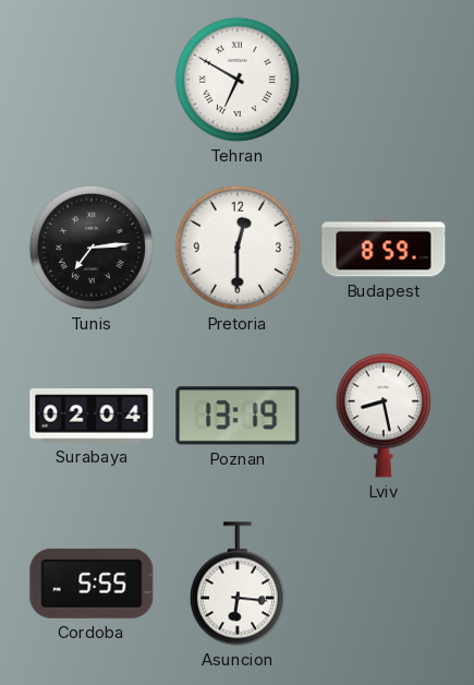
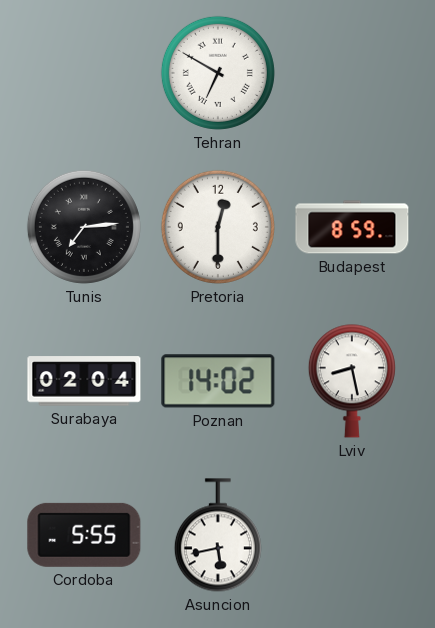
Poznan: 13:19 -> 14:02
Asuncion: 6:16 -> 5:43
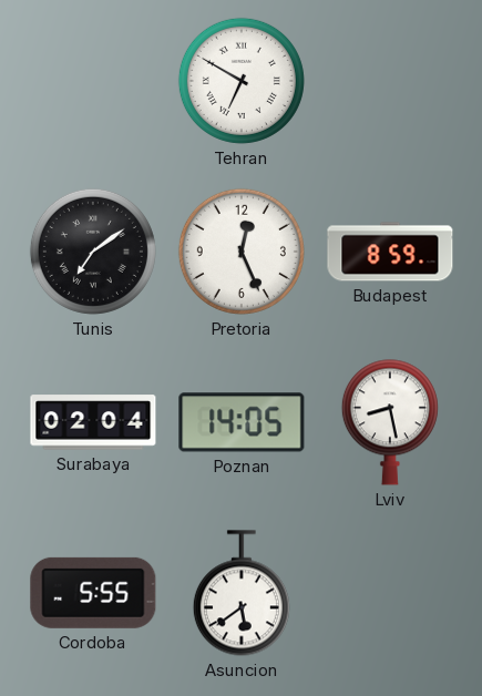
Tunis: 7:14 -> 7:09
Pretoria: 12:30 -> 12:26
Poznan: 14:02 -> 14:05
Asuncion: 5:43 -> 5:39
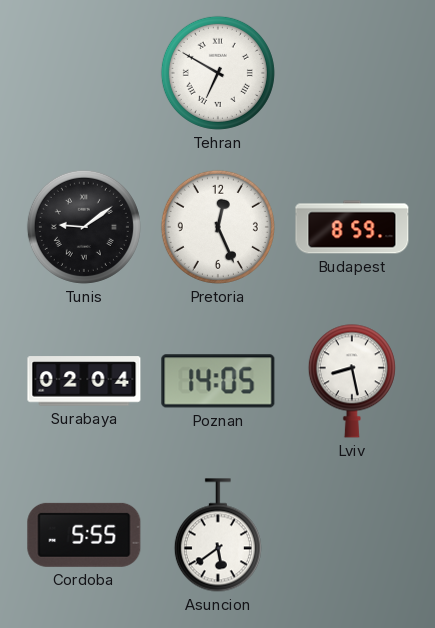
Tunis: 7:09 -> 9:09
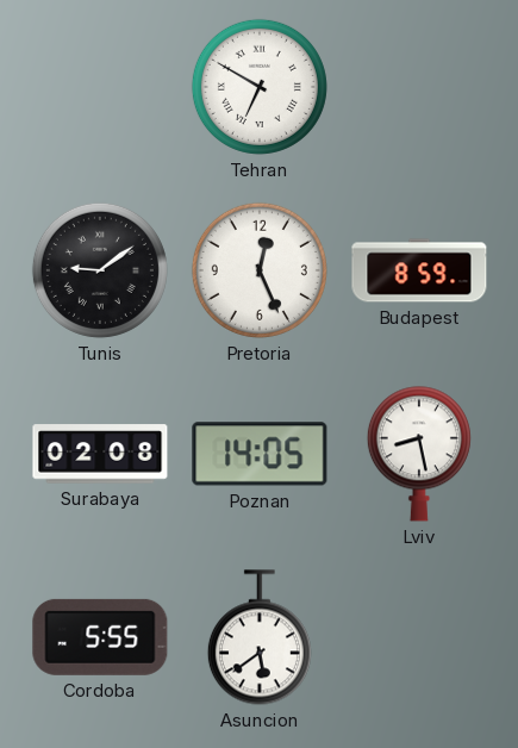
Surabaya: 02:04 -> 02:08
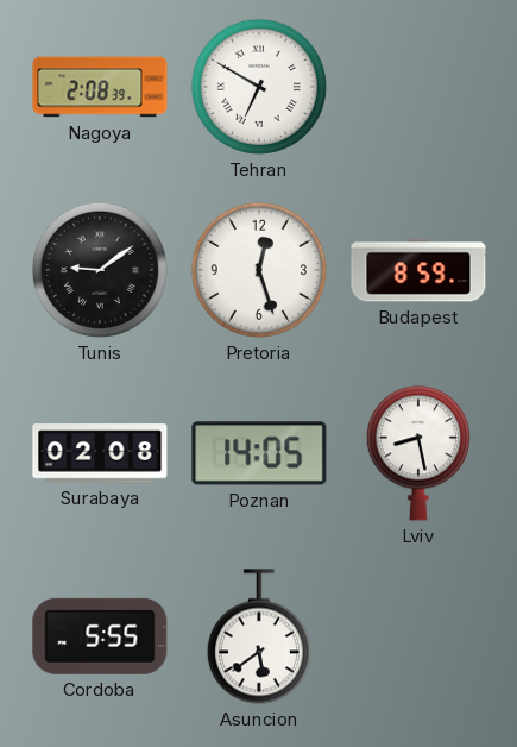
Nagoya: none -> 2:08
Pretoria: 12:26 -> 12:27
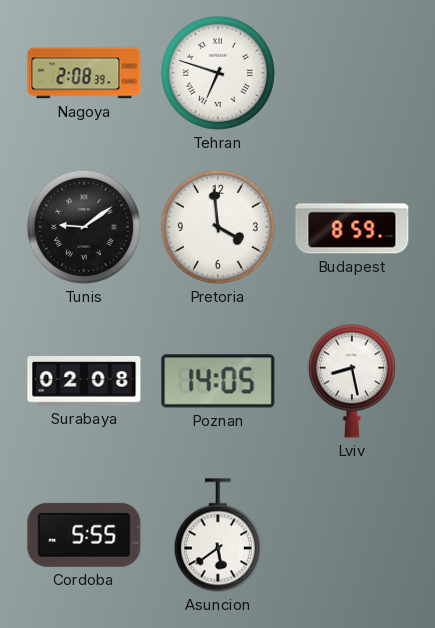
Tehran: 6:50 -> 6:48
Pretoria: 12:27 -> 3:59
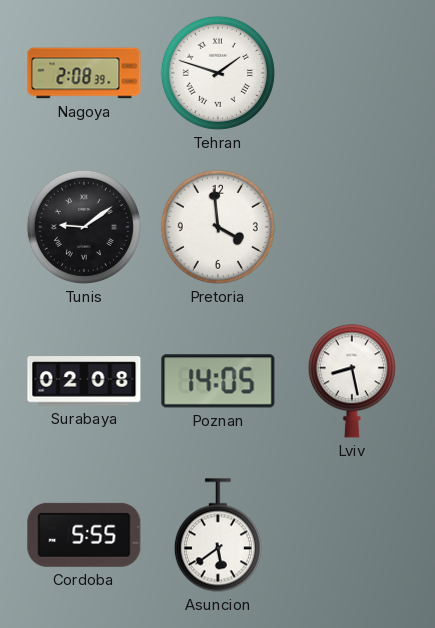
Tehran: 6:48 -> 1:48
Budapest: 8:59 -> none
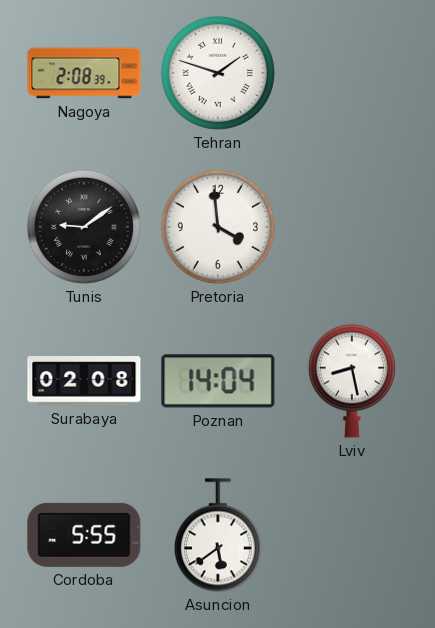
Poznan: 14:05 -> 14:04
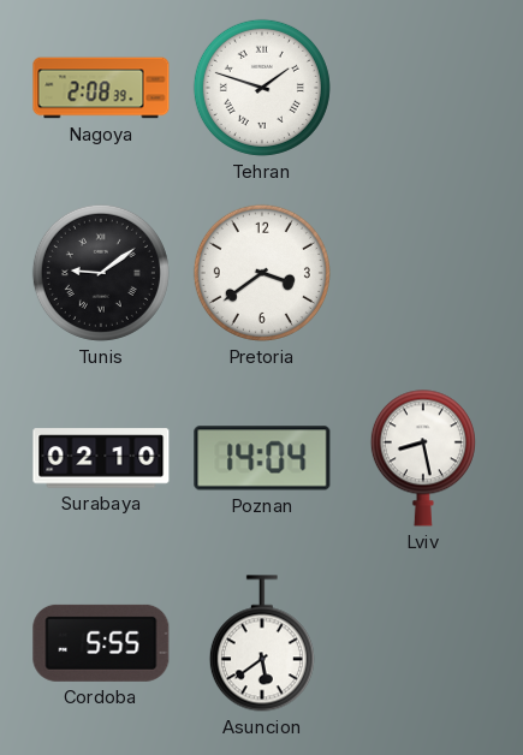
Pretoria: 3:59 -> 3:39
Surabaya: 02:08 -> 02:10
